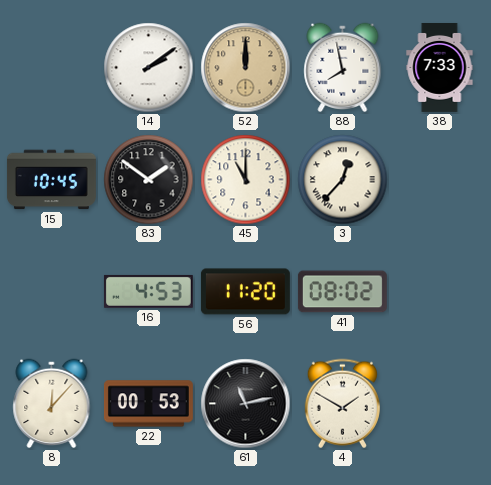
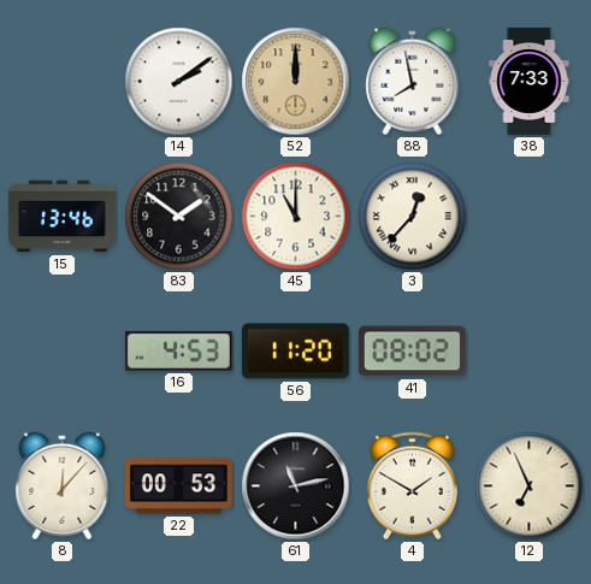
15: 10:45 -> 13:46
12: none -> 6:56
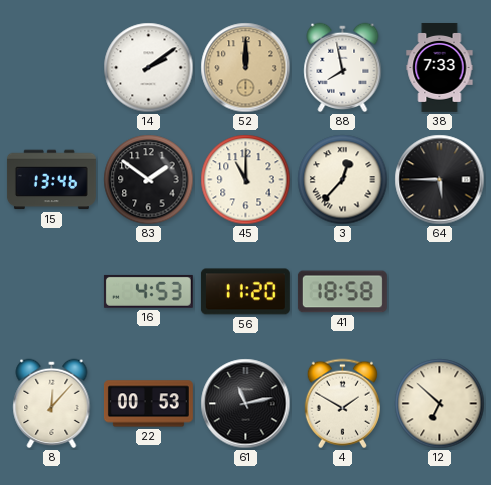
64: none -> 5:45
41: 08:02 -> 18:58
12: 6:56 -> 6:52
